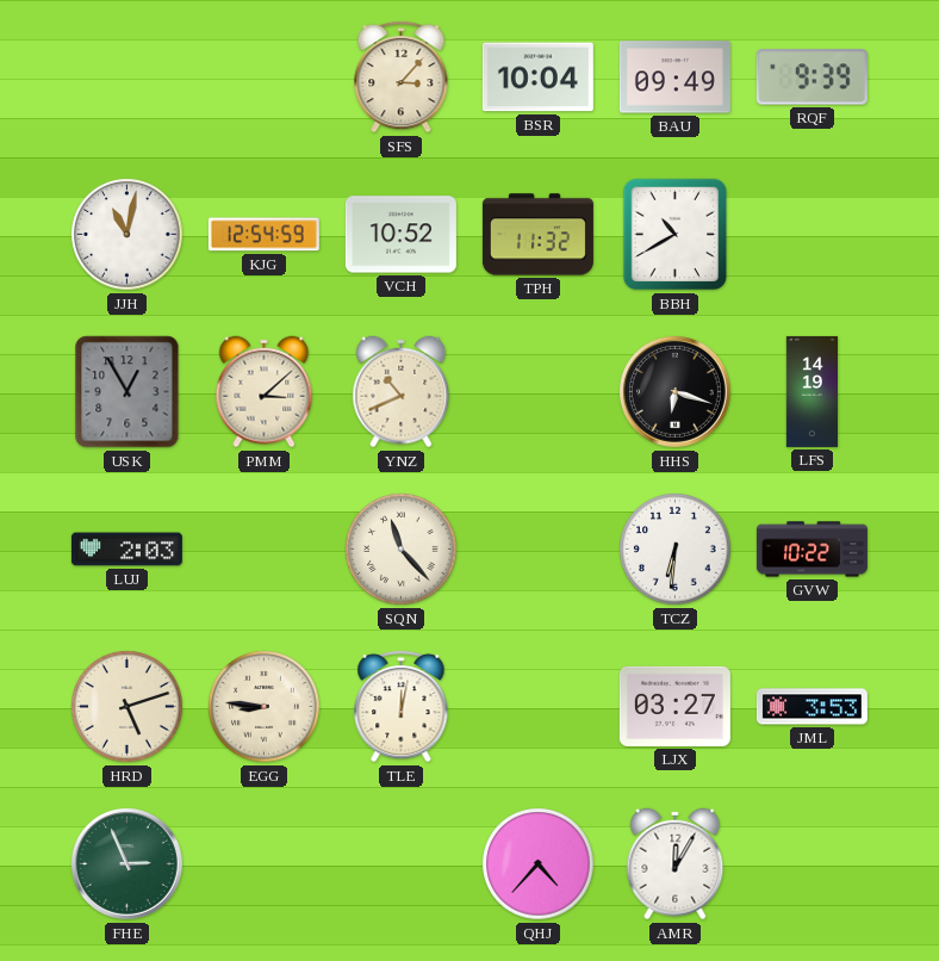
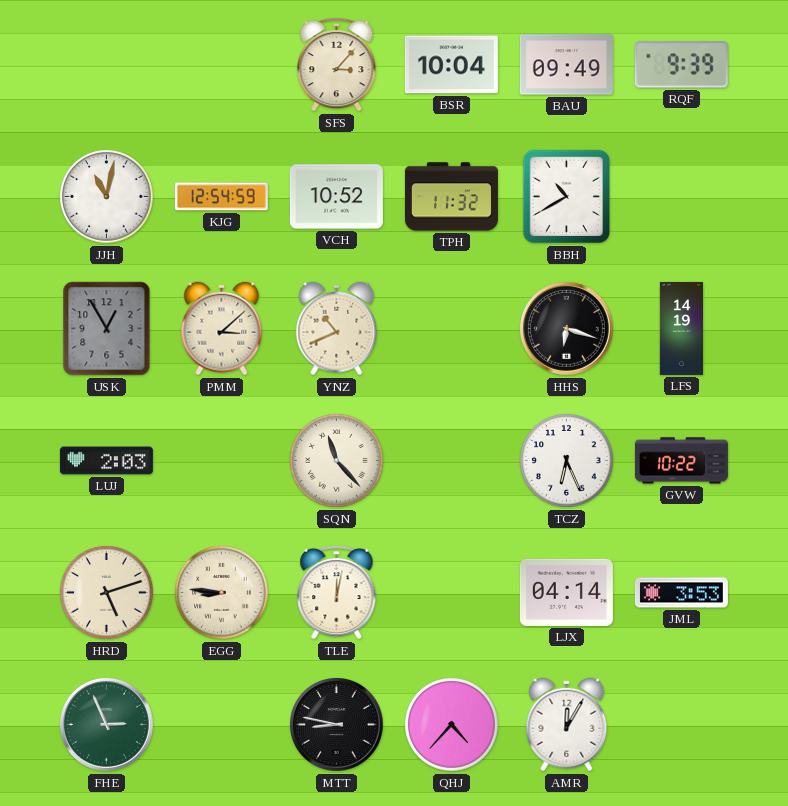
TCZ: 6:31 -> 6:26
LJX: 03:27 -> 04:14
MTT: none -> 8:47
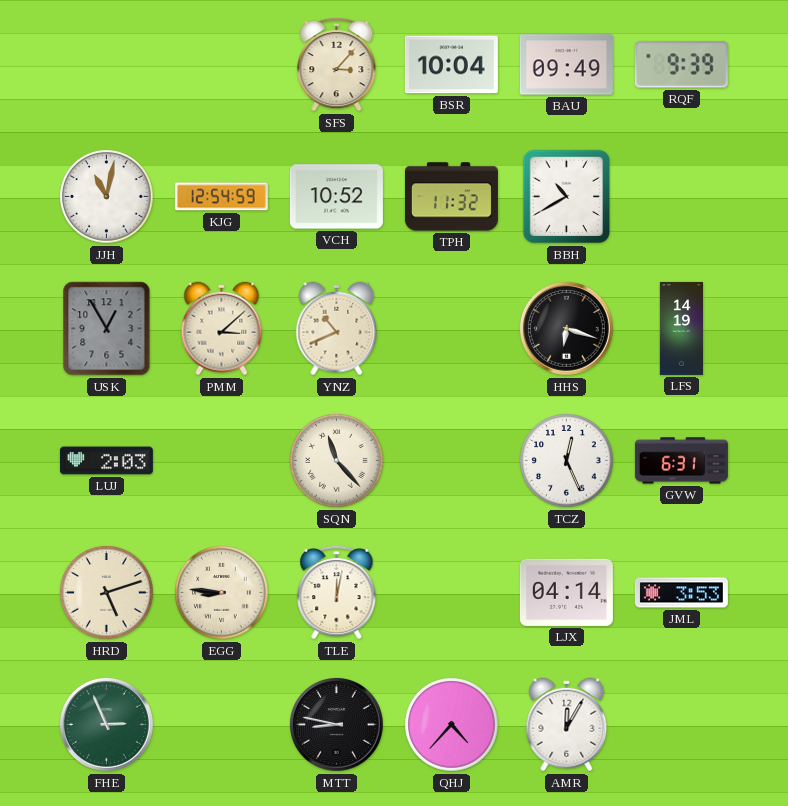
TCZ: 6:26 -> 12:26
GVW: 10:22 -> 6:31
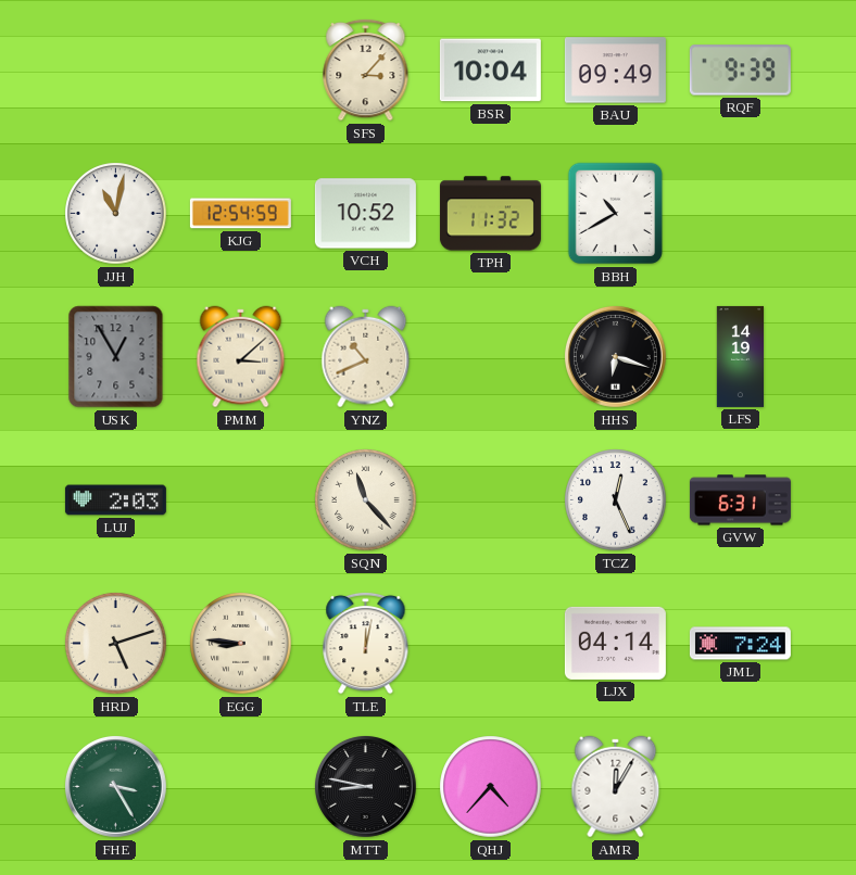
JML: 3:53 -> 7:24
FHE: 2:56 -> 3:25
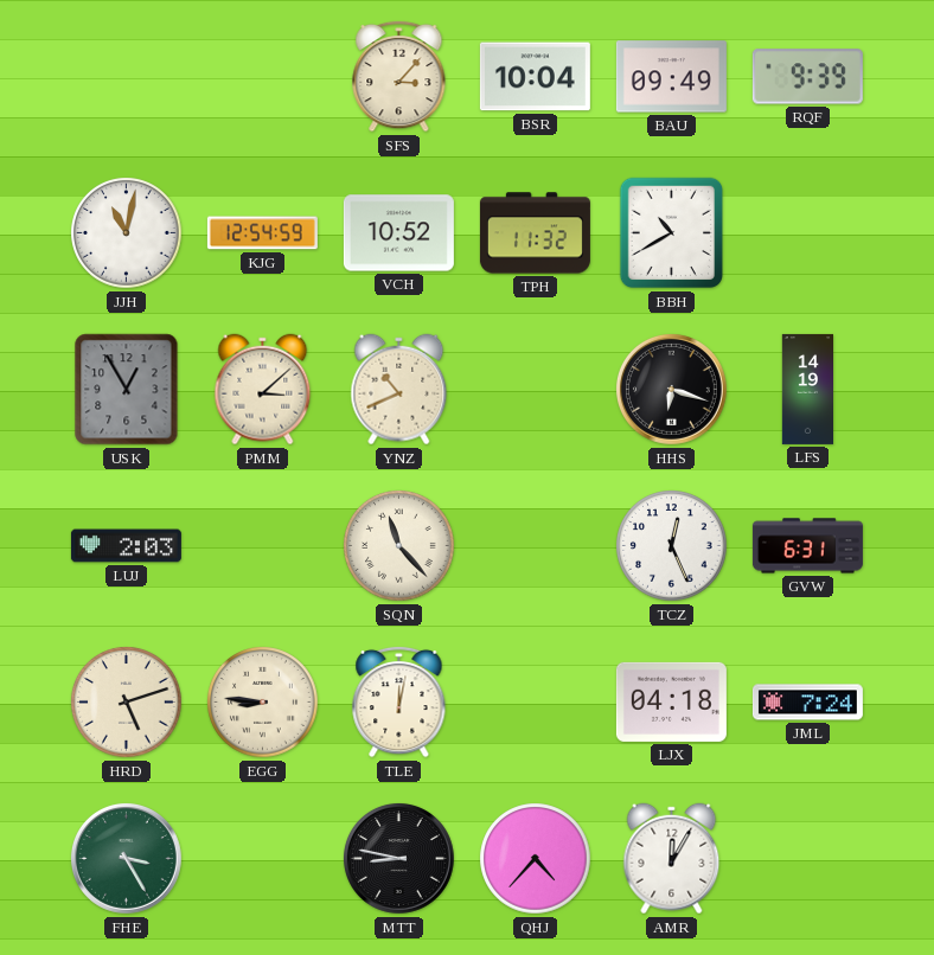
LJX: 04:14 -> 04:18
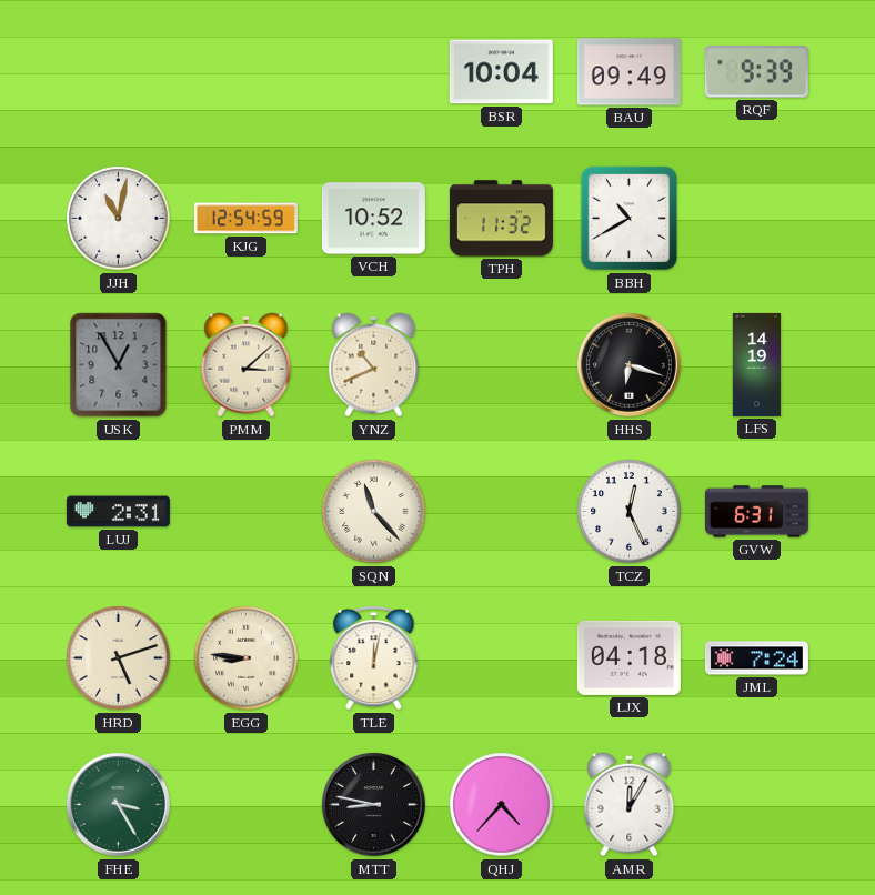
SFS: 3:07 -> none
LUJ: 2:03 -> 2:31
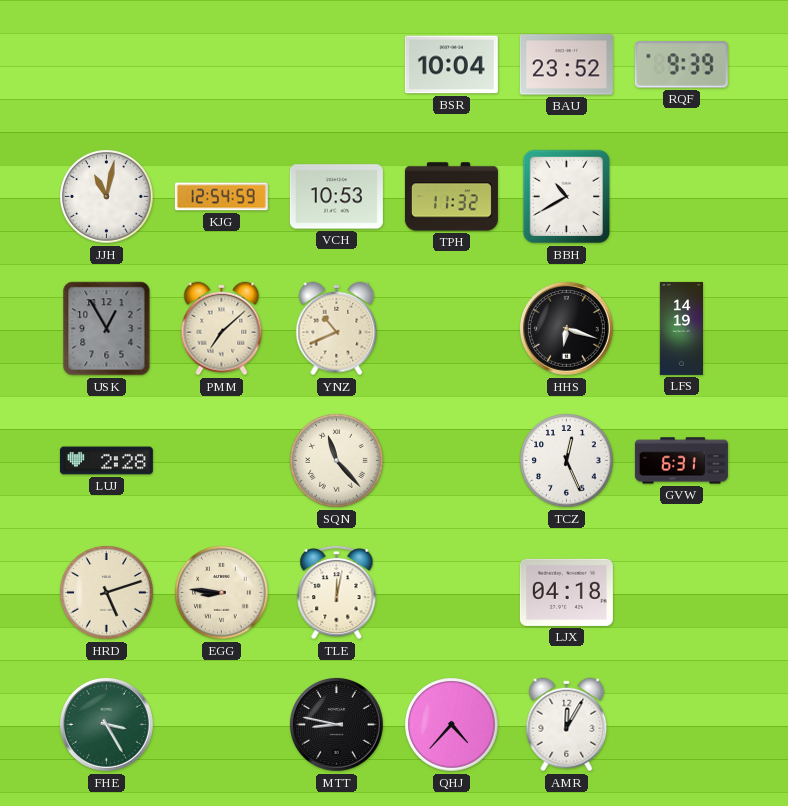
BAU: 09:49 -> 23:52
VCH: 10:52 -> 10:53
PMM: 3:08 -> 7:08
LUJ: 2:31 -> 2:28
JML: 7:24 -> none
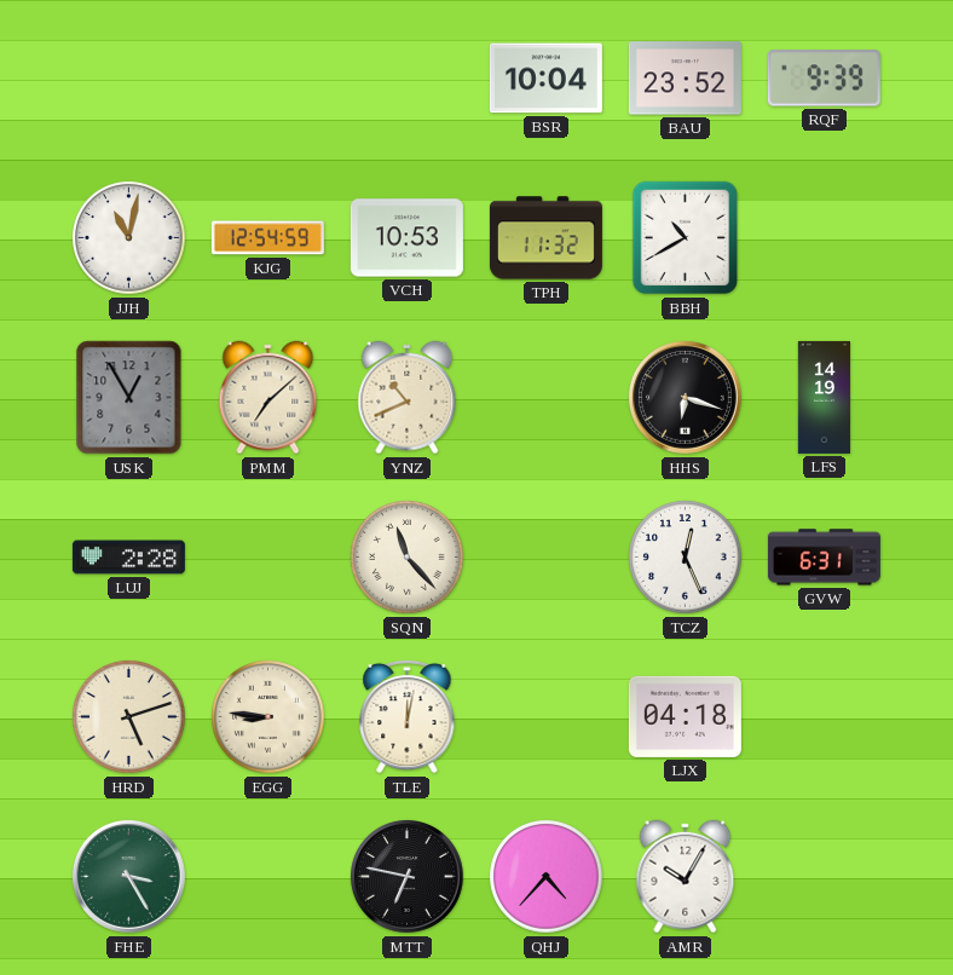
MTT: 8:47 -> 6:47
AMR: 12:05 -> 10:05
